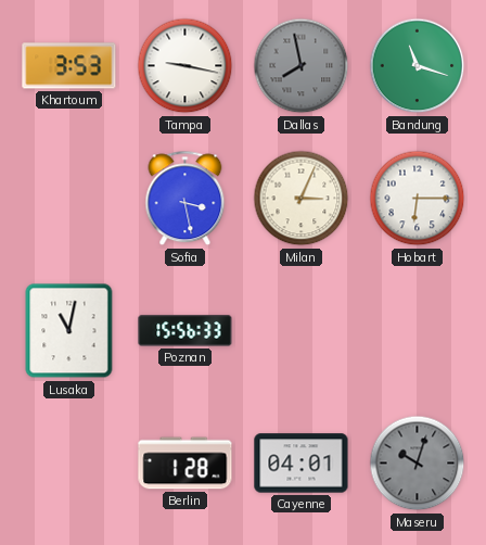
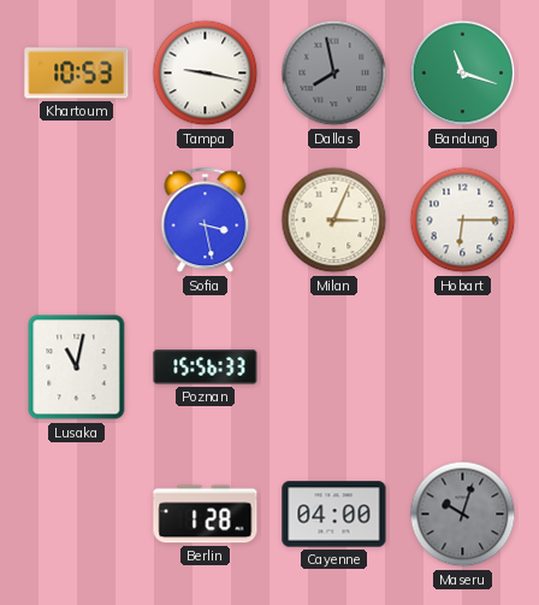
Khartoum: 3:53 -> 10:53
Cayenne: 04:01 -> 04:00
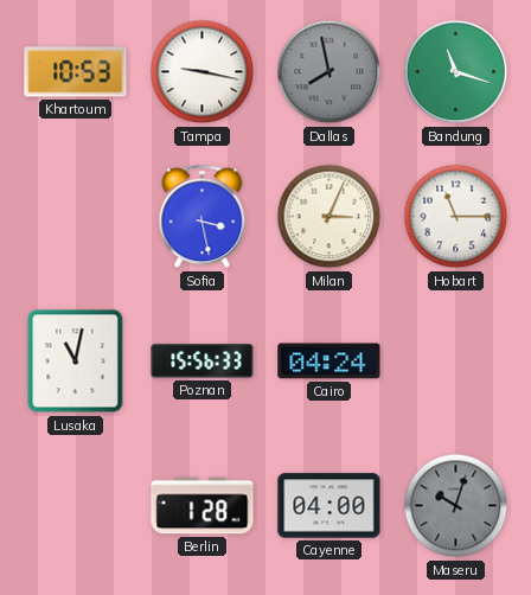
Hobart: 6:15 -> 11:15
Cairo: none -> 04:24
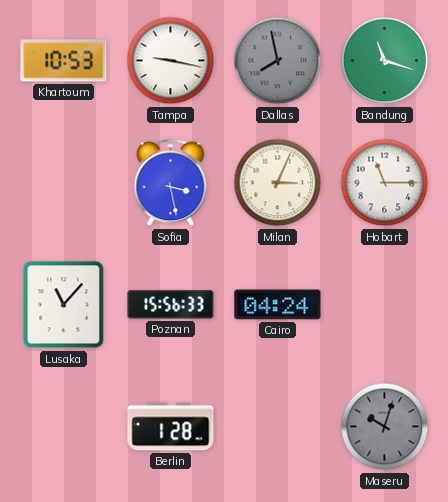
Lusaka: 11:02 -> 11:07
Cayenne: 04:00 -> none
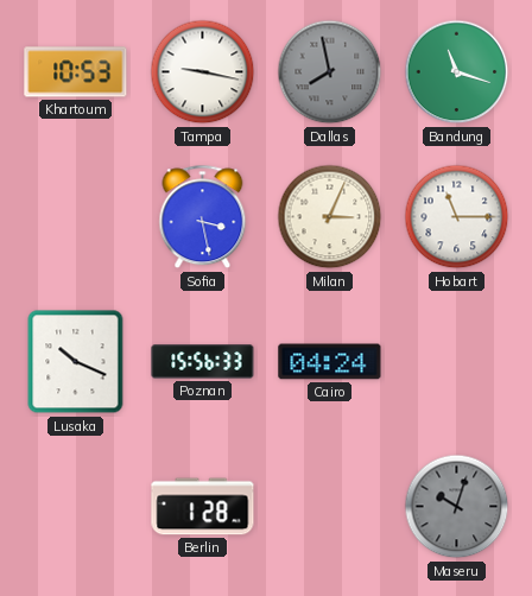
Lusaka: 11:07 -> 10:19
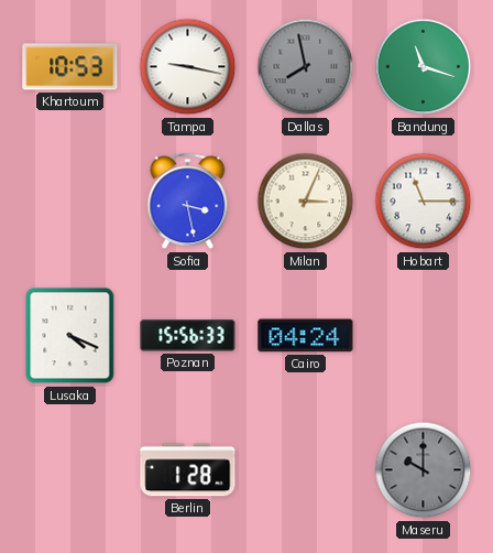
Lusaka: 10:19 -> 4:19
Maseru: 10:03 -> 10:00
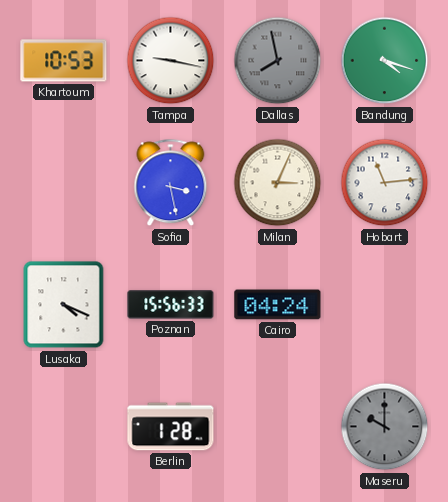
Bandung: 11:18 -> 4:18
Hobart: 11:15 -> 11:14
